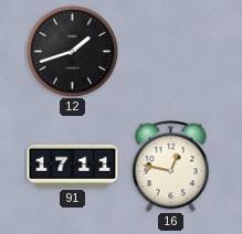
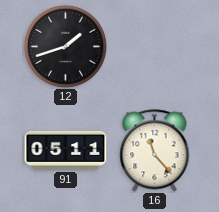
91: 17:11 -> 05:11
16: 12:47 -> 11:23
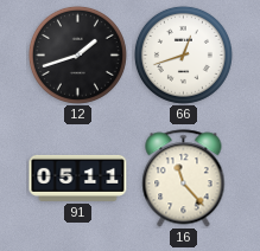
66: none -> 12:42
